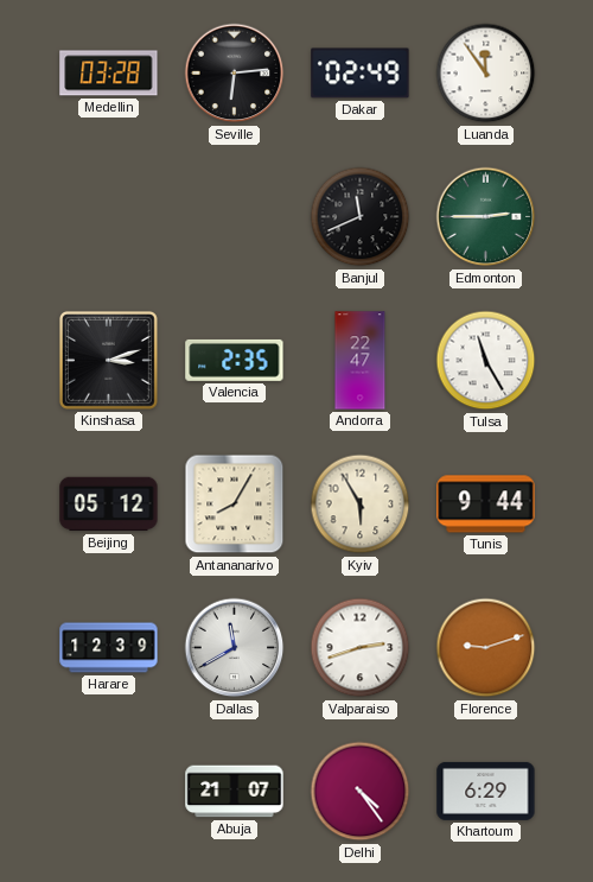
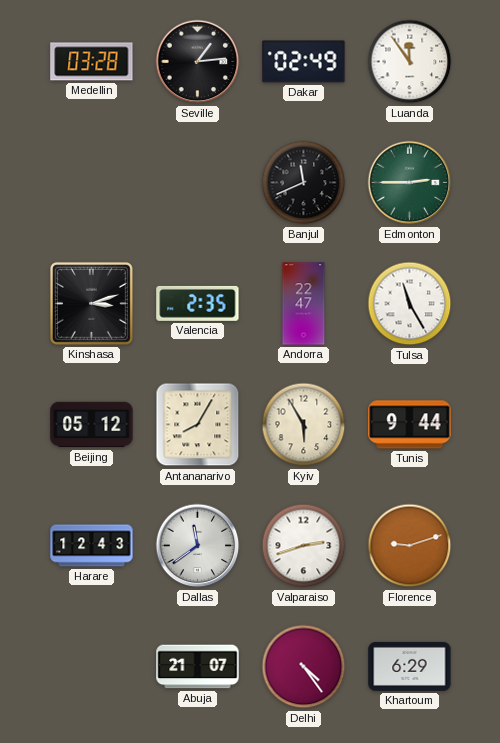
Seville: 6:14 -> 1:14
Harare: 12:39 -> 12:43
Dallas: 11:40 -> 11:39
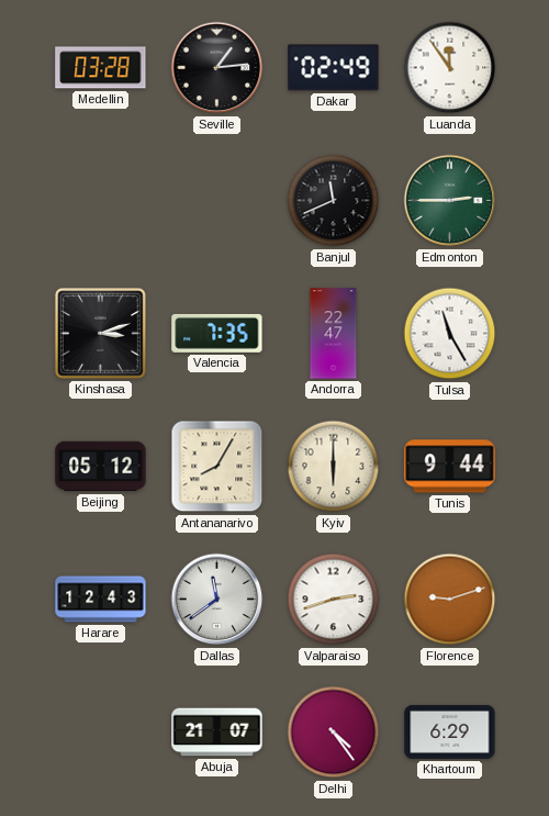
Valencia: 2:35 -> 7:35
Kyiv: 5:55 -> 6:00
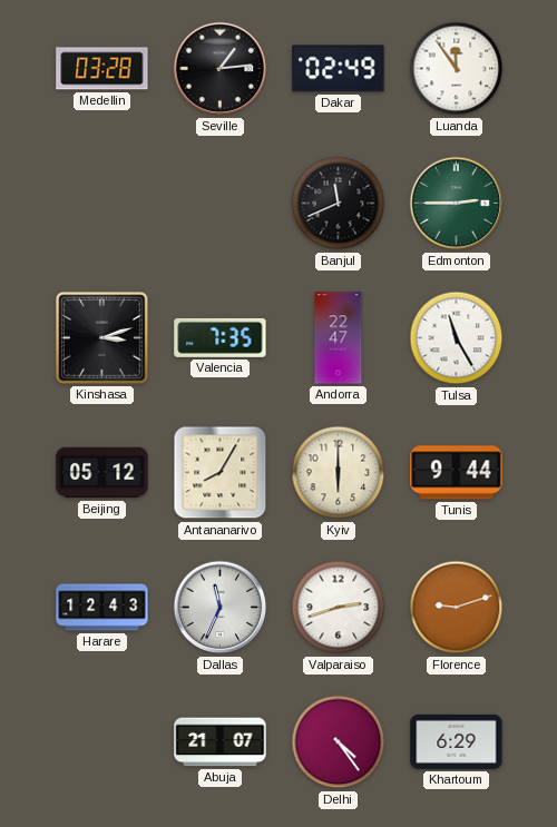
Dallas: 11:39 -> 11:34
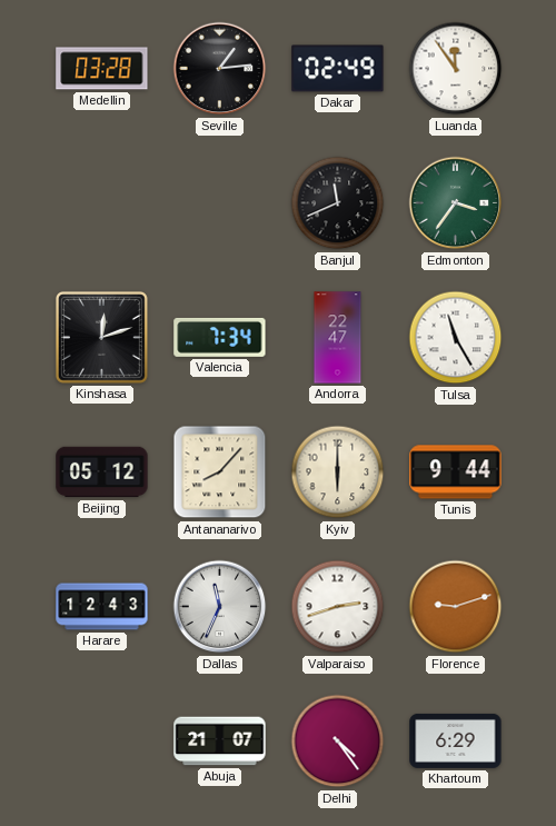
Edmonton: 2:45 -> 3:36
Kinshasa: 3:12 -> 12:12
Valencia: 7:35 -> 7:34
Antananarivo: 8:05 -> 8:07
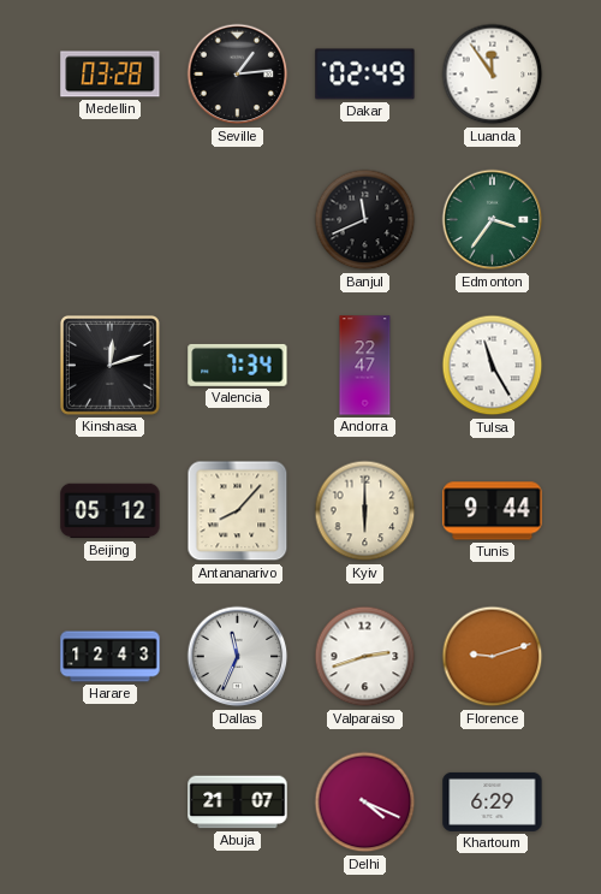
Delhi: 4:24 -> 4:19
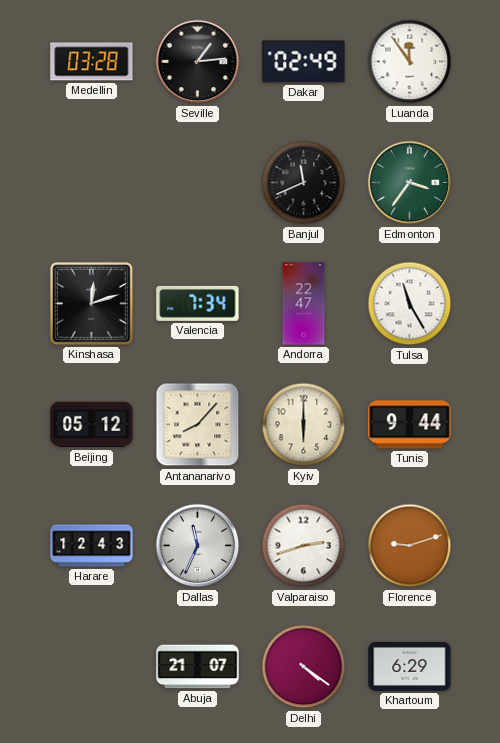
Delhi: 4:19 -> 4:21
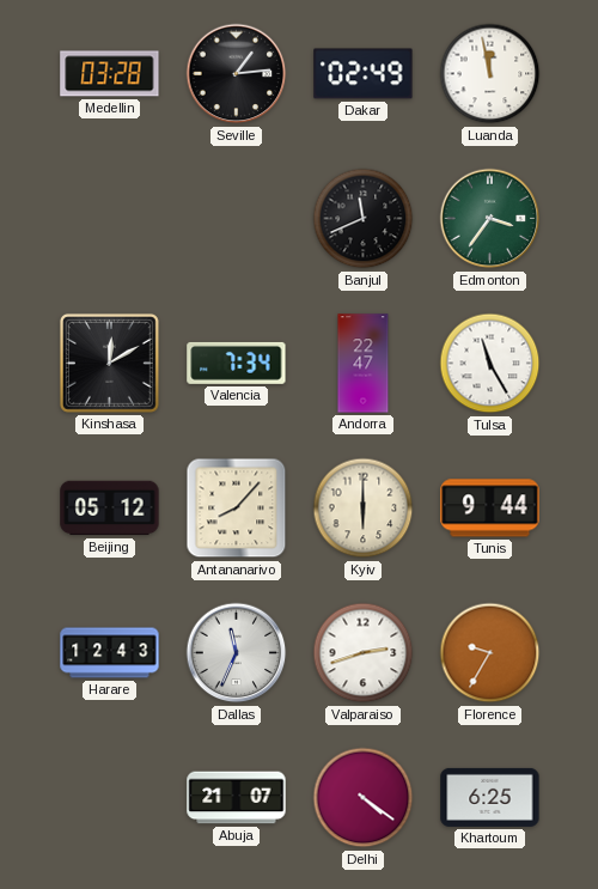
Luanda: 11:54 -> 11:58
Kinshasa: 12:12 -> 12:10
Florence: 9:12 -> 9:35
Khartoum: 6:29 -> 6:25
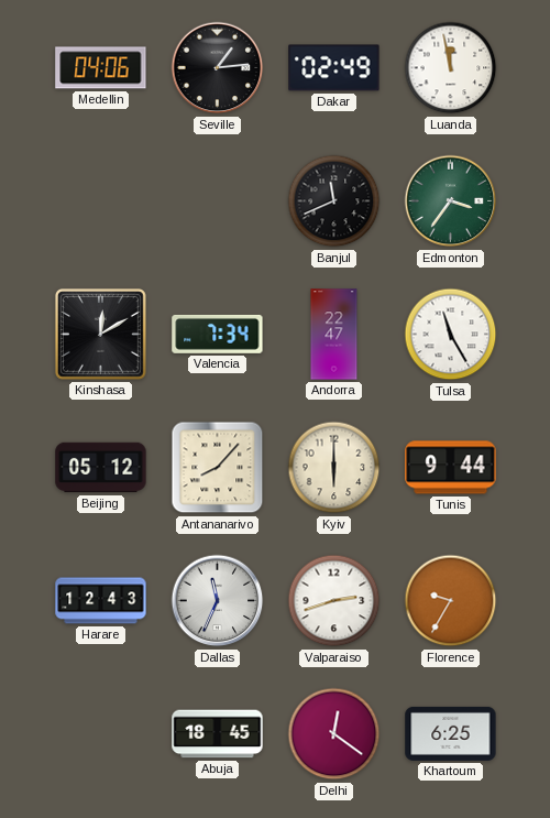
Medellin: 03:28 -> 04:06
Abuja: 21:07 -> 18:45
Delhi: 4:21 -> 12:21
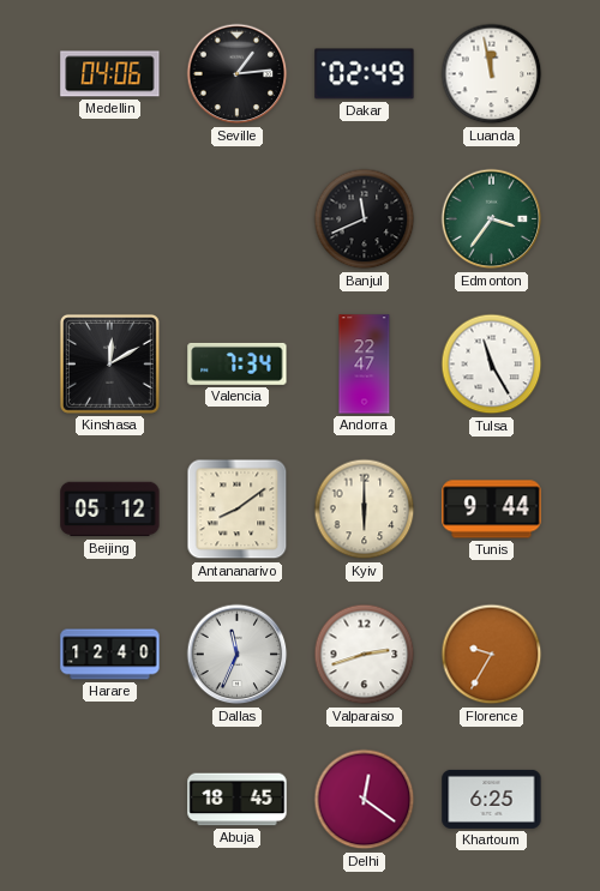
Antananarivo: 8:07 -> 8:09
Harare: 12:43 -> 12:40
